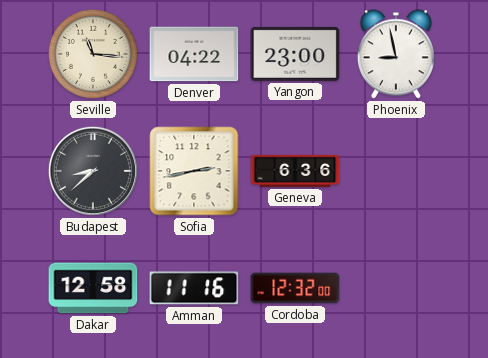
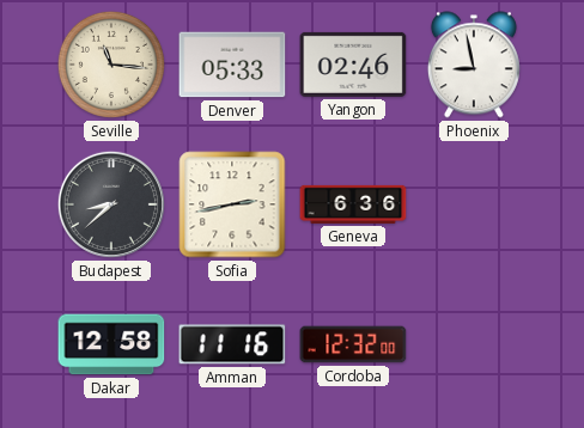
Denver: 04:22 -> 05:33
Yangon: 23:00 -> 02:46
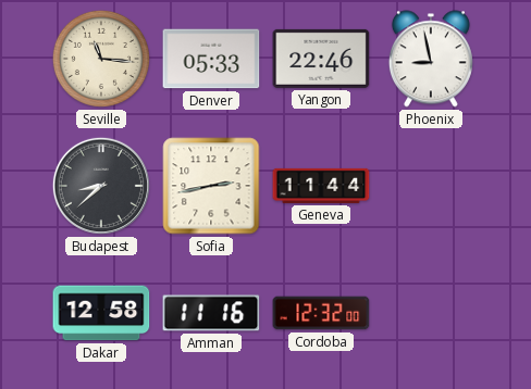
Yangon: 02:46 -> 22:46
Geneva: 6:36 -> 11:44
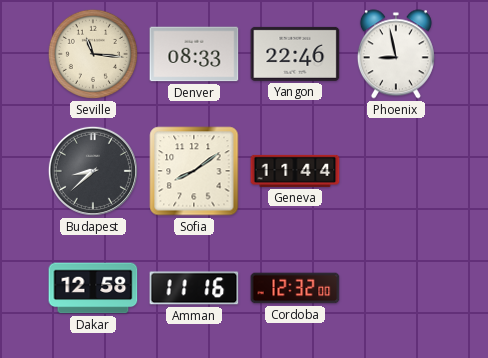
Denver: 05:33 -> 08:33
Sofia: 2:43 -> 8:09
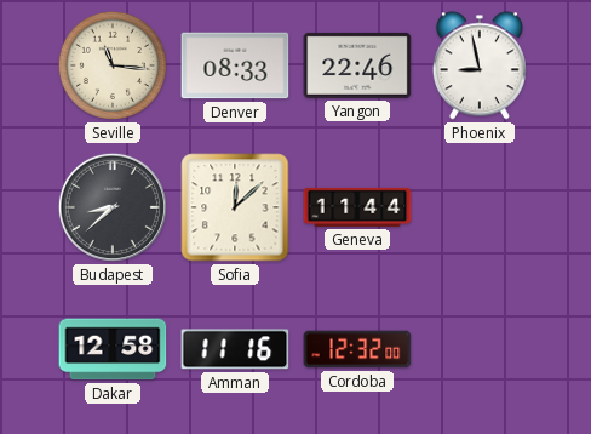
Sofia: 8:09 -> 12:08
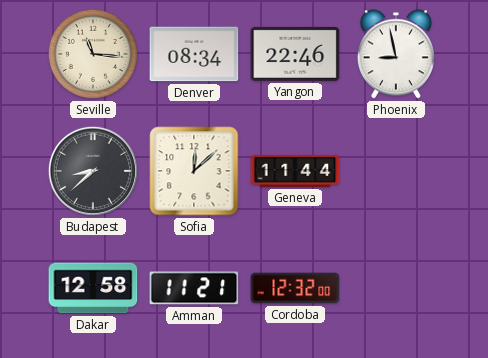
Denver: 08:33 -> 08:34
Amman: 11:16 -> 11:21
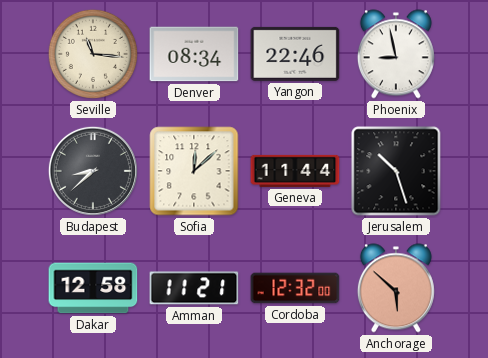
Jerusalem: none -> 10:27
Anchorage: none -> 5:52
